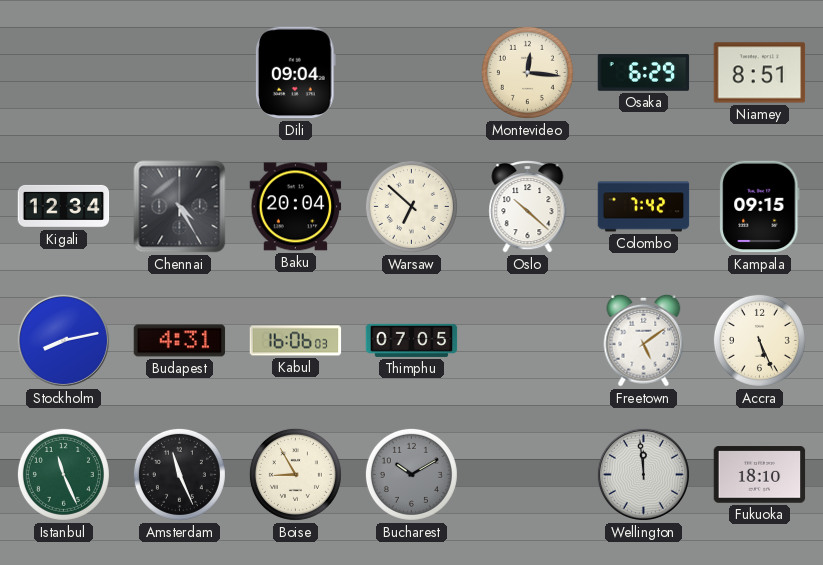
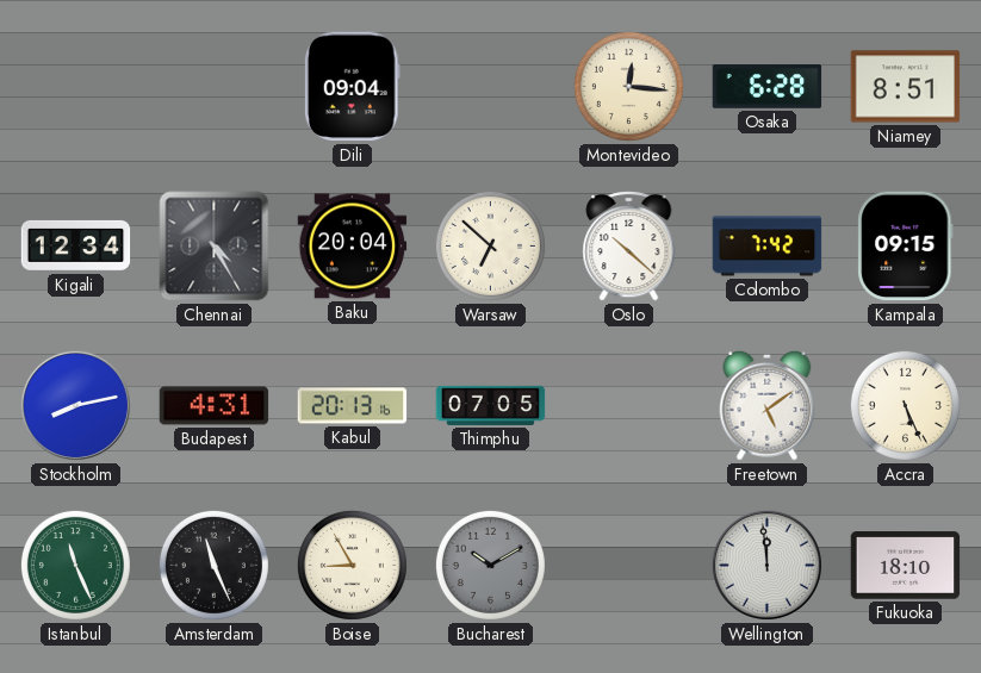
Osaka: 6:29 -> 6:28
Kabul: 16:06 -> 20:13
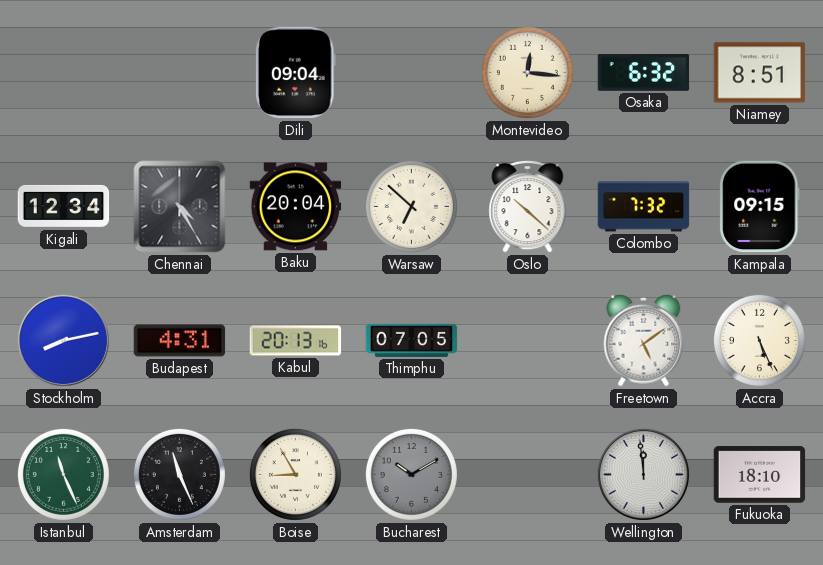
Osaka: 6:28 -> 6:32
Colombo: 7:42 -> 7:32
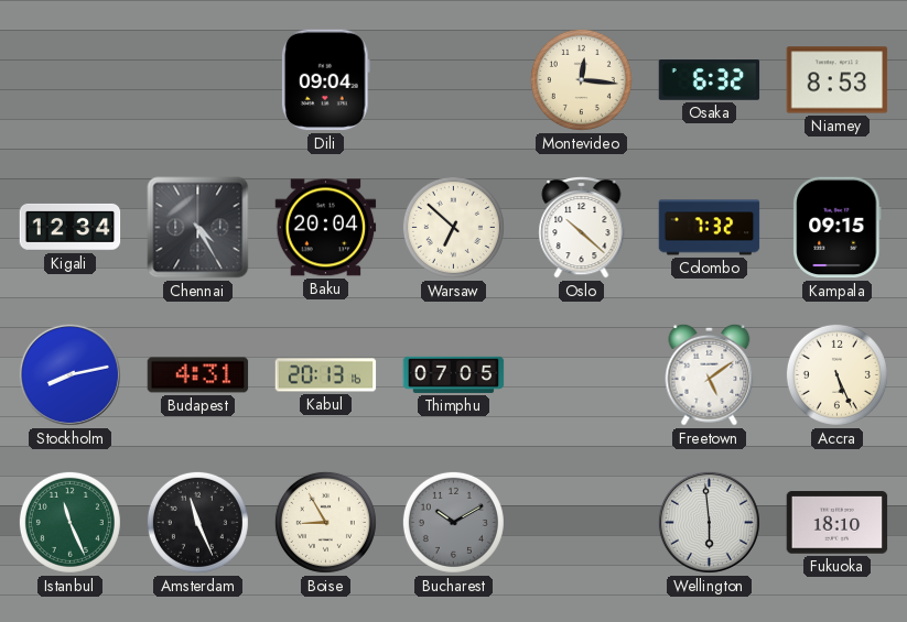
Niamey: 8:51 -> 8:53
Wellington: 11:59 -> 5:59
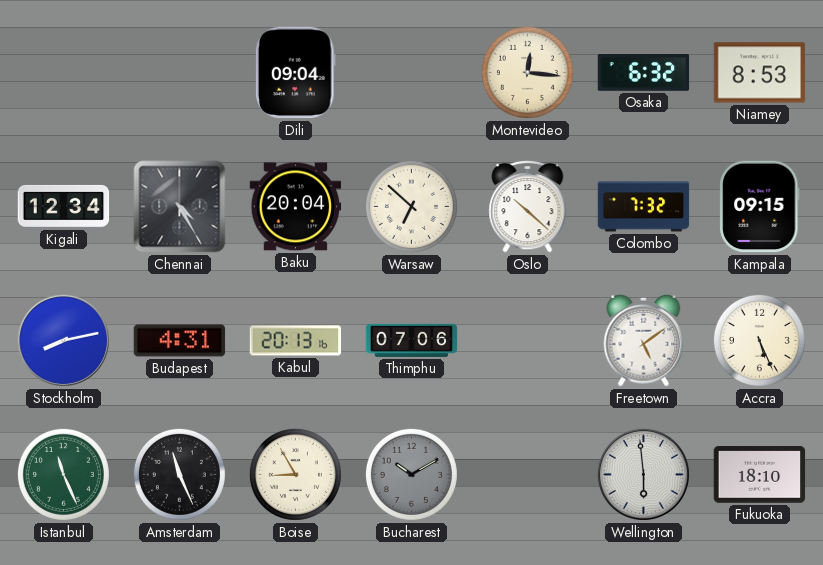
Thimphu: 07:05 -> 07:06
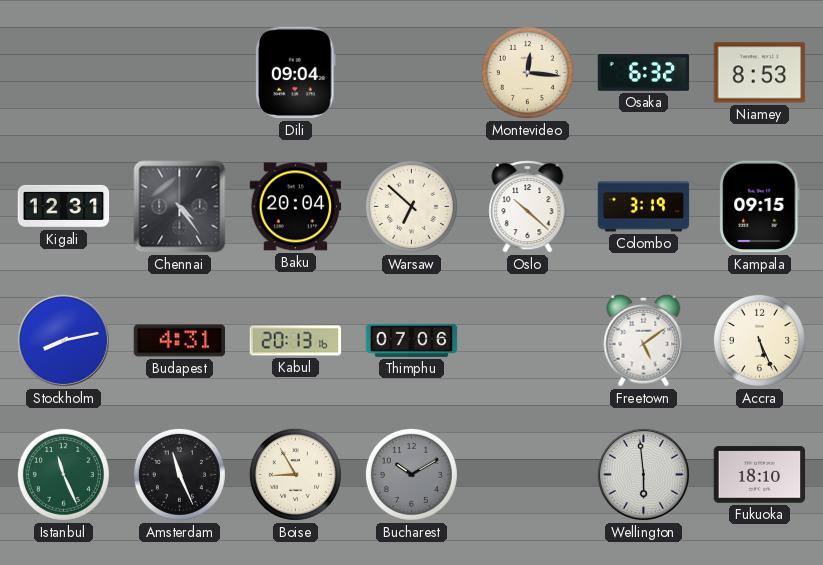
Kigali: 12:34 -> 12:31
Chennai: 4:25 -> 4:24
Colombo: 7:32 -> 3:19
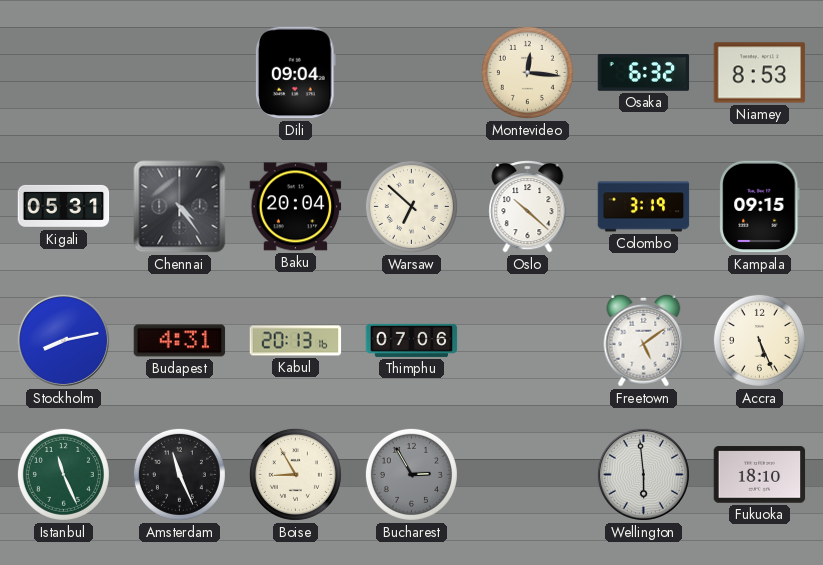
Kigali: 12:31 -> 05:31
Bucharest: 10:10 -> 2:55
